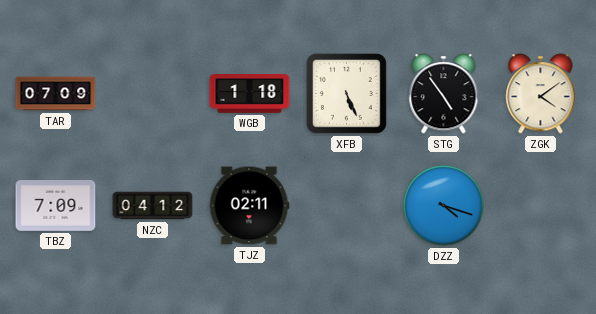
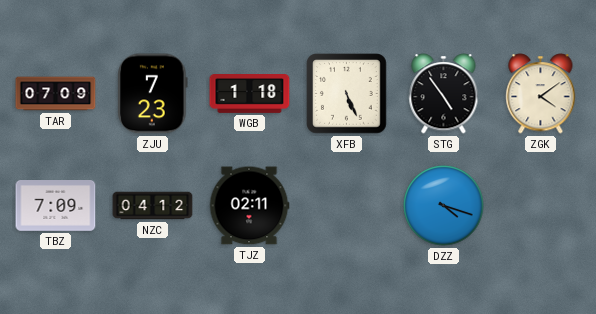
ZJU: none -> 7:23
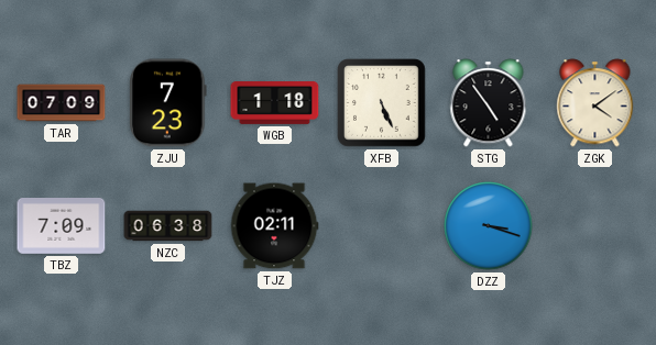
NZC: 04:12 -> 06:38
DZZ: 4:18 -> 3:18
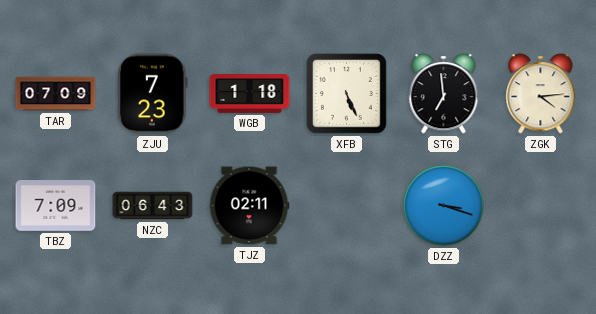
STG: 4:54 -> 6:59
ZGK: 4:09 -> 4:14
NZC: 06:38 -> 06:43
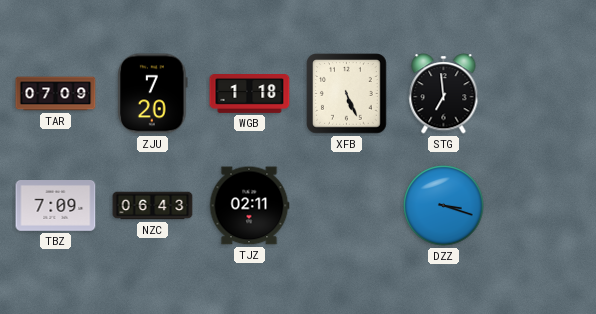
ZJU: 7:23 -> 7:20
ZGK: 4:14 -> none
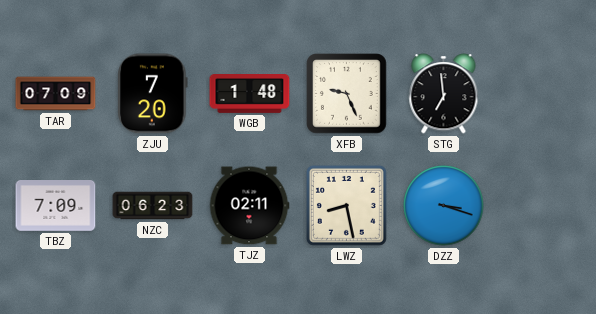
WGB: 1:18 -> 1:48
XFB: 5:26 -> 9:26
NZC: 06:43 -> 06:23
LWZ: none -> 8:28
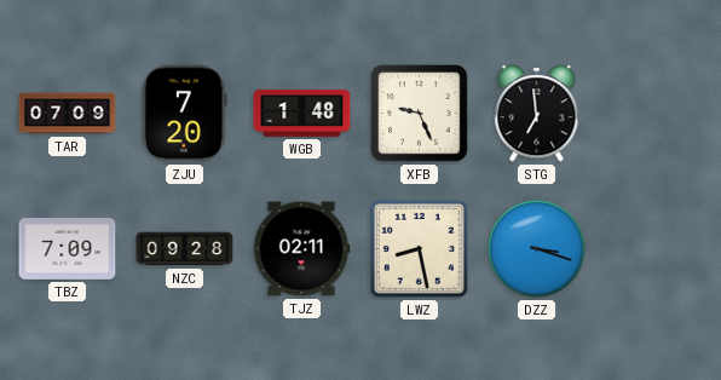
NZC: 06:23 -> 09:28
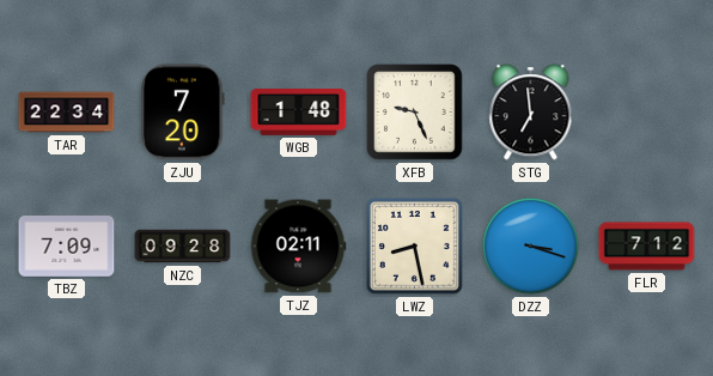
TAR: 07:09 -> 22:34
FLR: none -> 7:12
